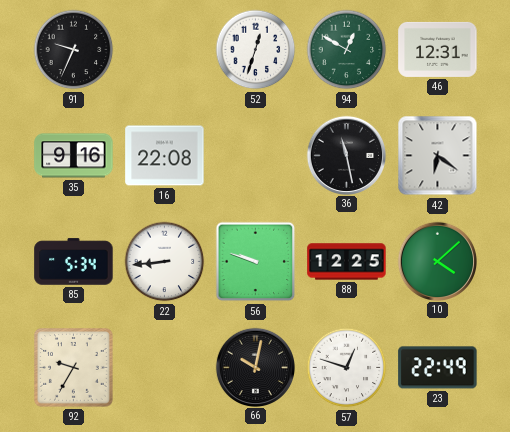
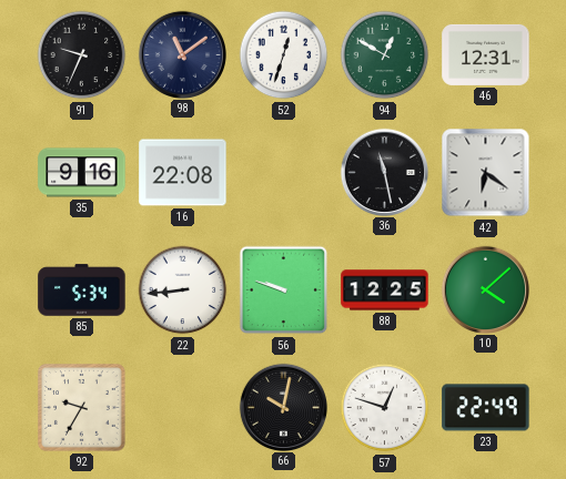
98: none -> 11:09
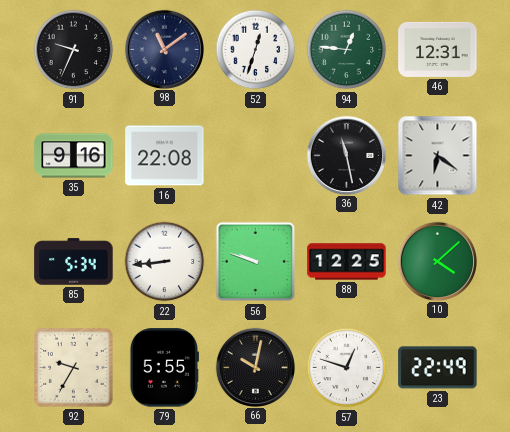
94: 12:50 -> 12:46
79: none -> 5:55
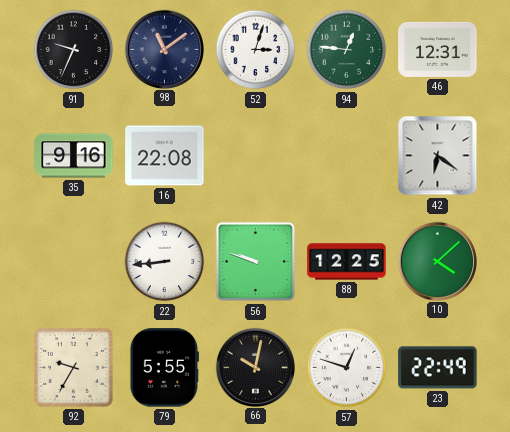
52: 12:33 -> 3:03
36: 11:28 -> none
85: 5:34 -> none
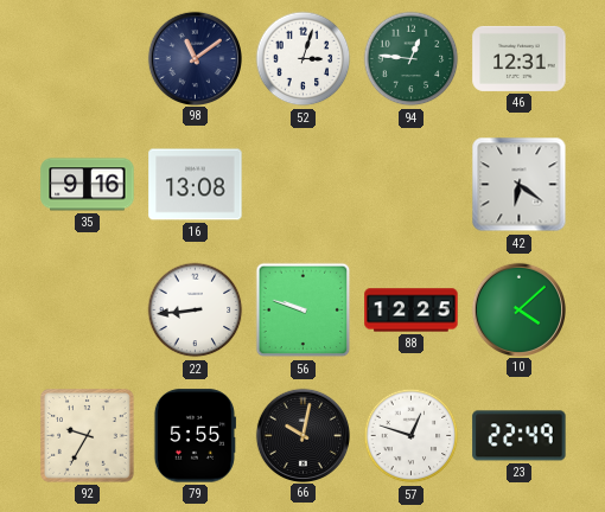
91: 9:34 -> none
16: 22:08 -> 13:08
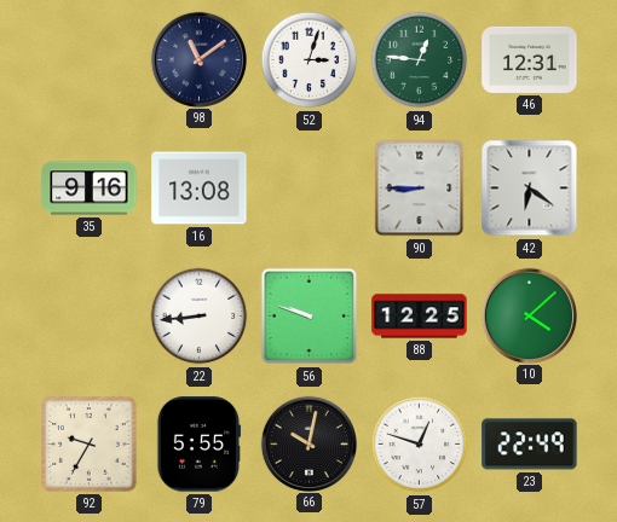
90: none -> 8:45
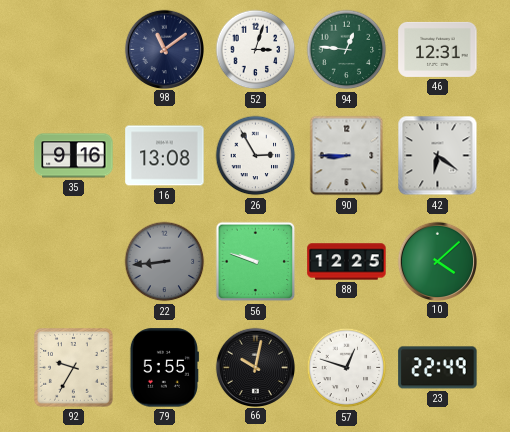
26: none -> 2:55
22 dial: white -> grey
